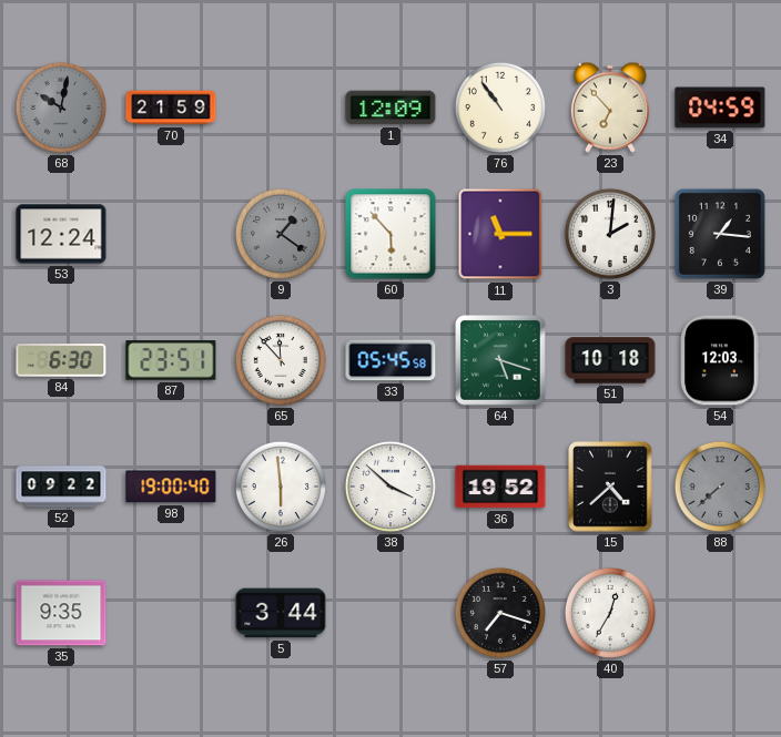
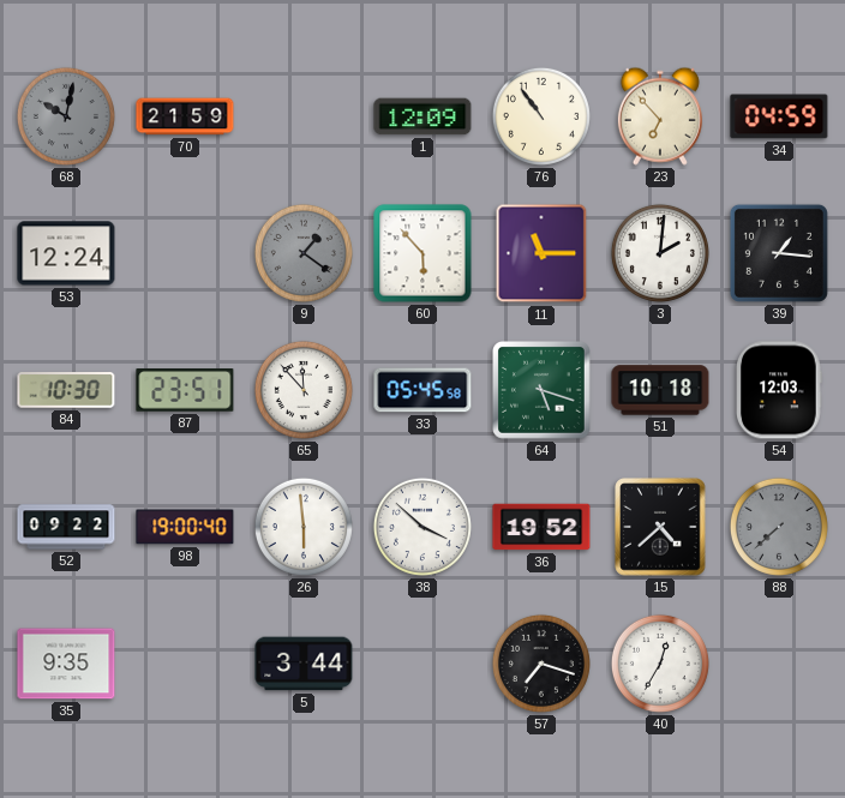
84: 6:30 -> 10:30
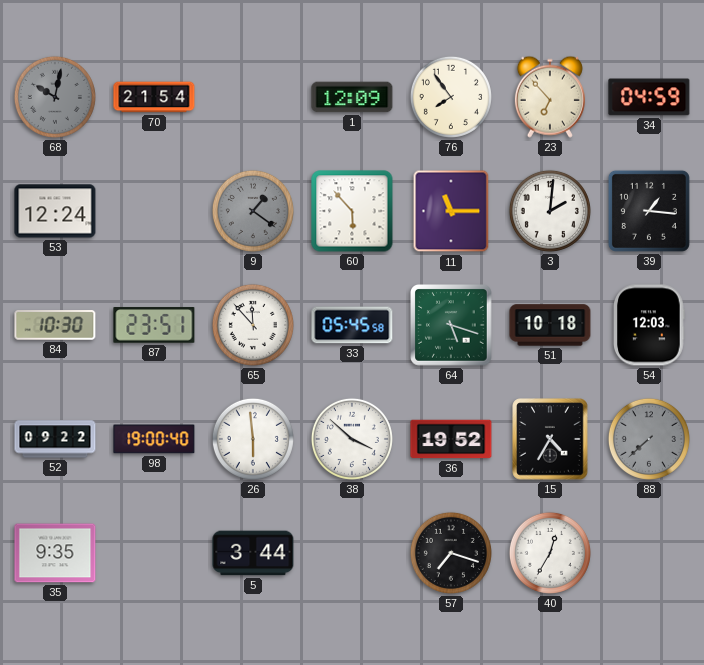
70: 21:59 -> 21:54
76: 10:54 -> 7:54
15: 4:38 -> 4:35
